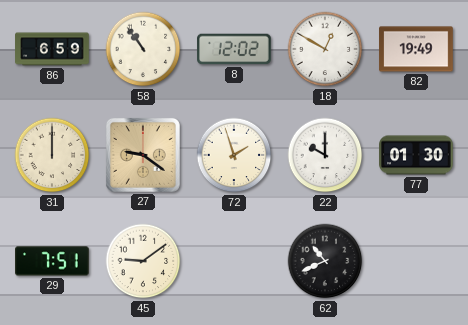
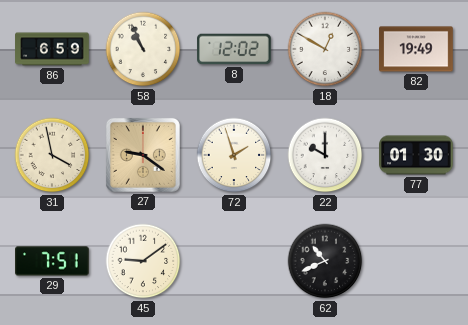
58: 10:54 -> 10:56
31: 12:00 -> 3:58
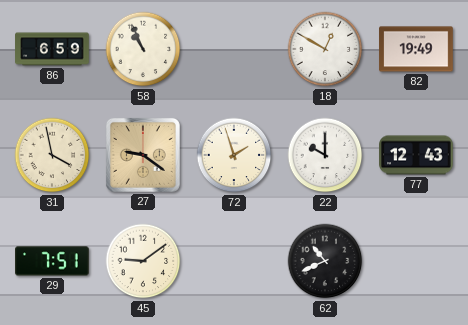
8: 12:02 -> none
77: 01:30 -> 12:43
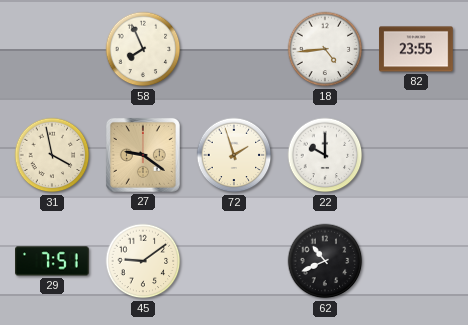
86: 6:59 -> none
58: 10:56 -> 7:56
18: 12:50 -> 4:44
82: 19:49 -> 23:55
77: 12:43 -> none
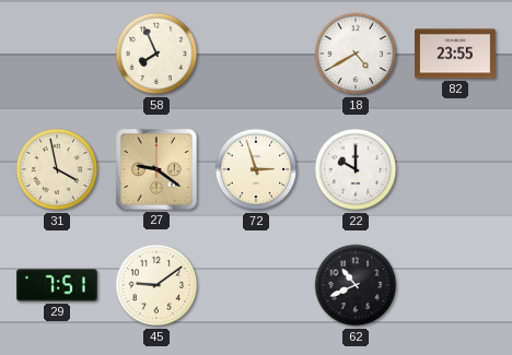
18: 4:44 -> 4:40
72: 1:57 -> 2:57
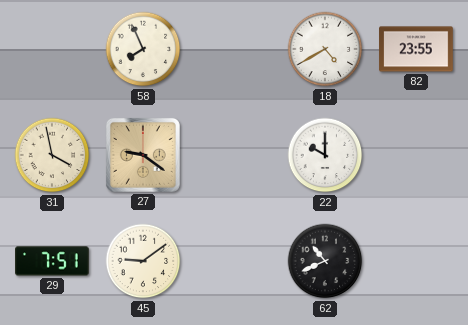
72: 2:57 -> none
